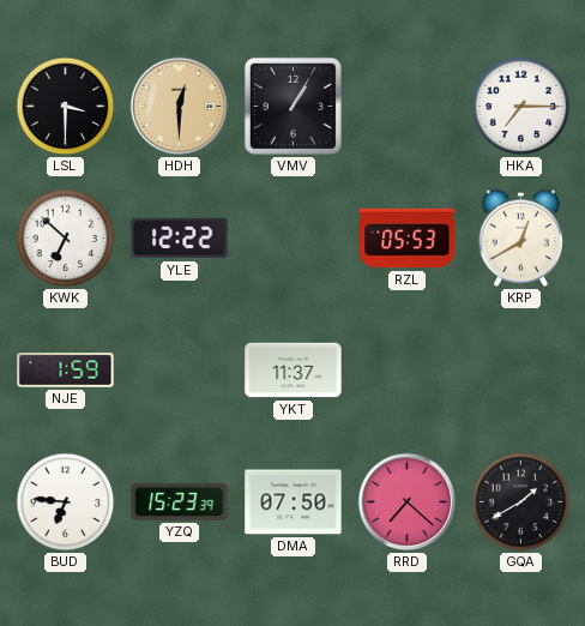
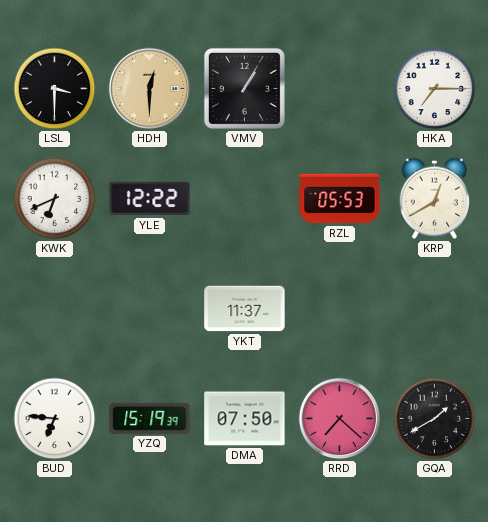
KWK: 6:52 -> 6:41
NJE: 1:59 -> none
YZQ: 15:23 -> 15:19
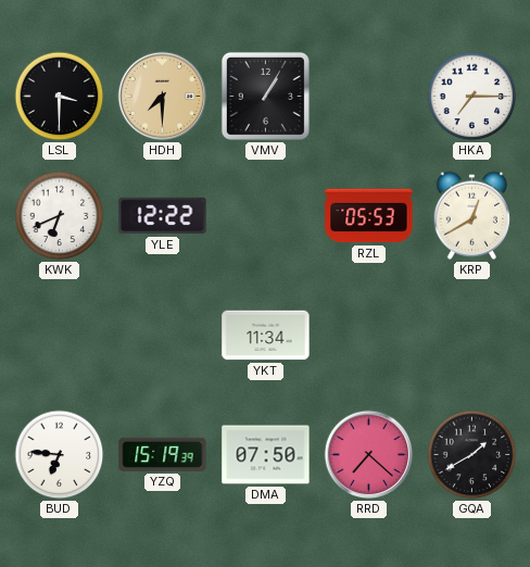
HDH: 12:30 -> 7:30
YKT: 11:37 -> 11:34
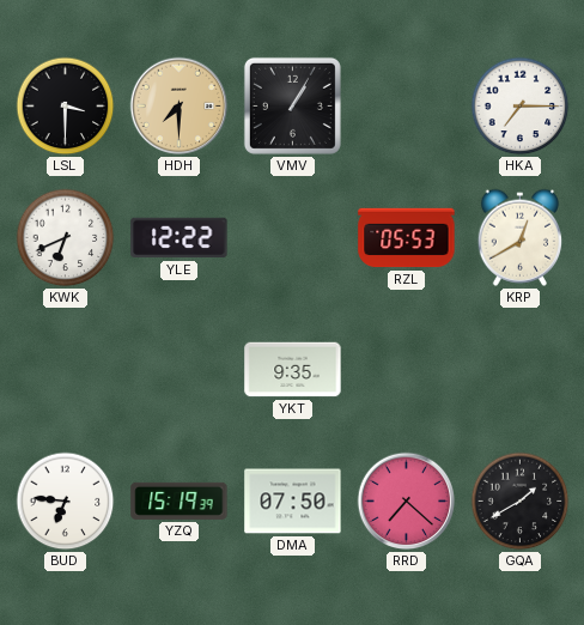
YKT: 11:34 -> 9:35
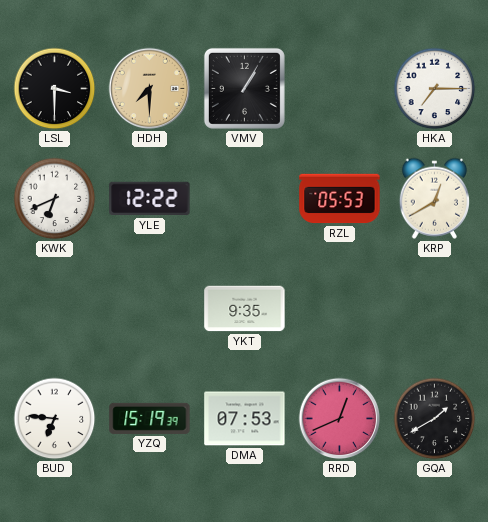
DMA: 07:50 -> 07:53
RRD: 7:22 -> 12:41
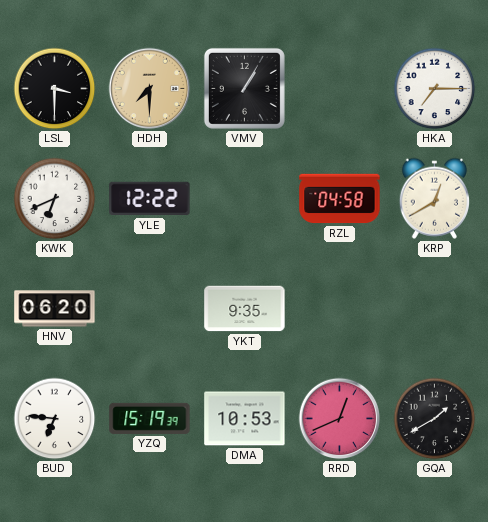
RZL: 05:53 -> 04:58
HNV: none -> 06:20
DMA: 07:53 -> 10:53
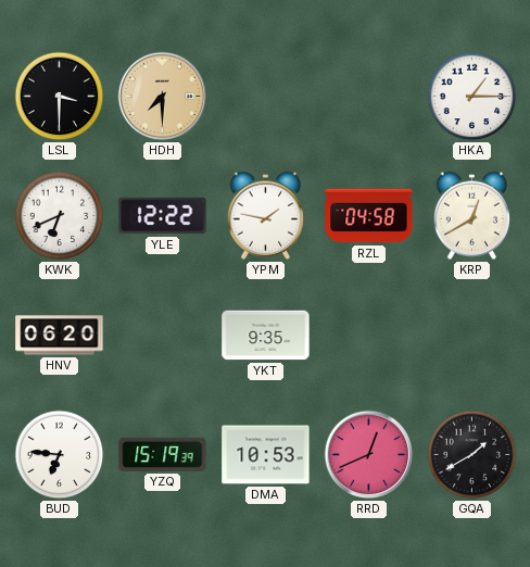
VMV: 1:05 -> none
HKA: 7:15 -> 1:15
YPM: none -> 1:47
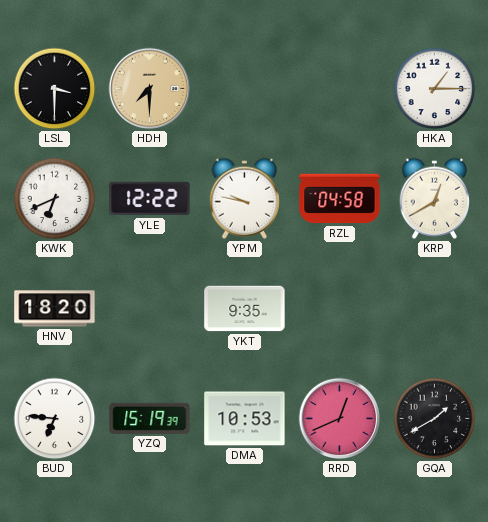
YPM: 1:47 -> 9:47
HNV: 06:20 -> 18:20
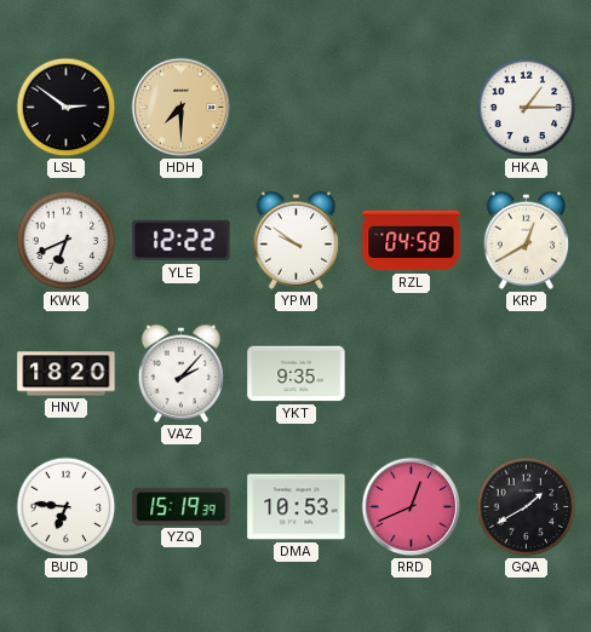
LSL: 3:30 -> 2:51
YPM: 9:47 -> 9:51
VAZ: none -> 2:07
